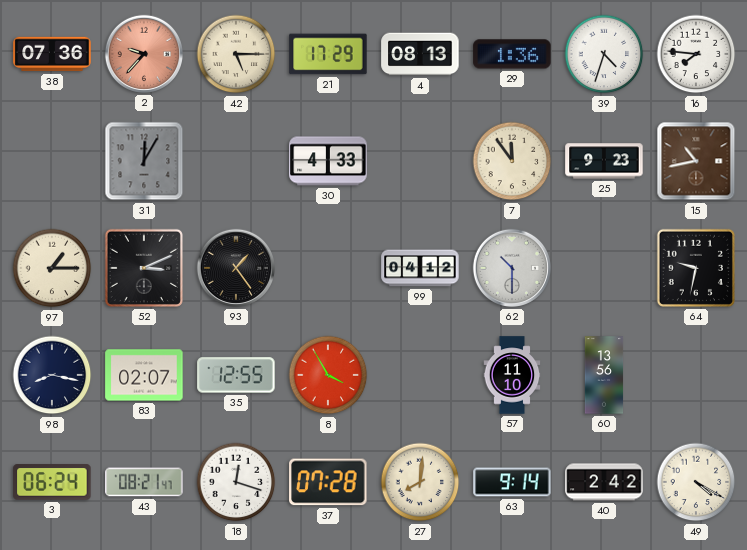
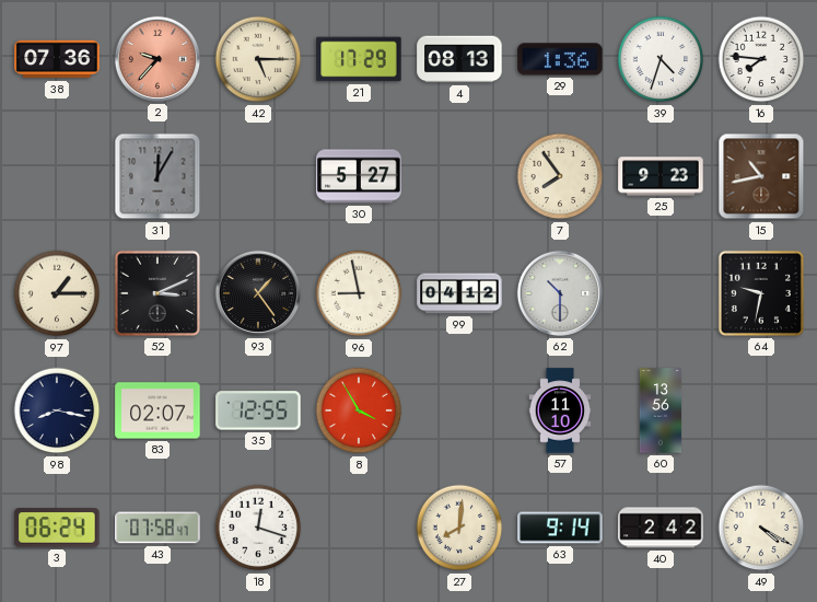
30: 4:33 -> 5:27
7: 11:54 -> 7:54
96: none -> 8:58
43: 08:21 -> 07:58
37: 07:28 -> none
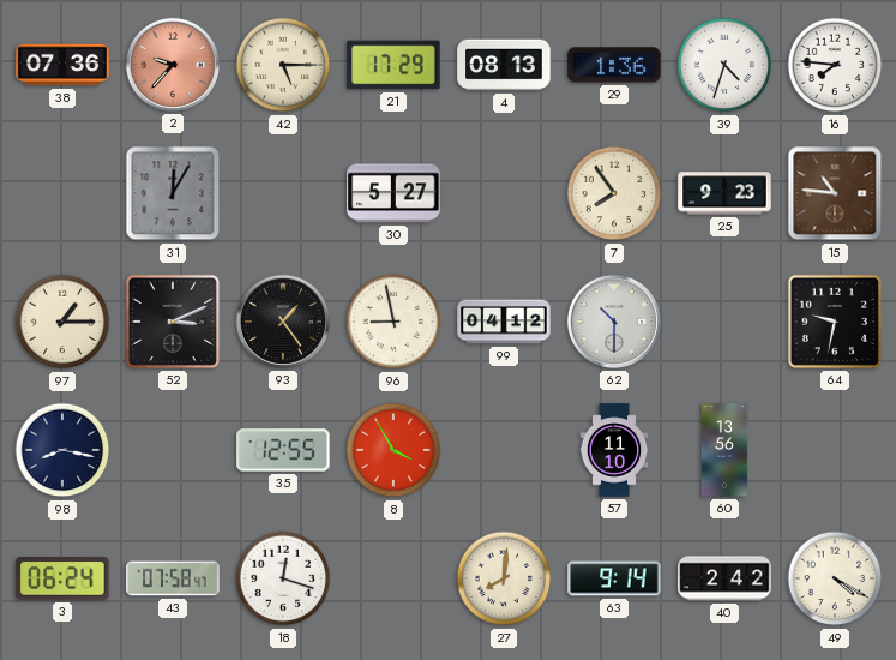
15: 10:43 -> 10:46
83: 02:07 -> none
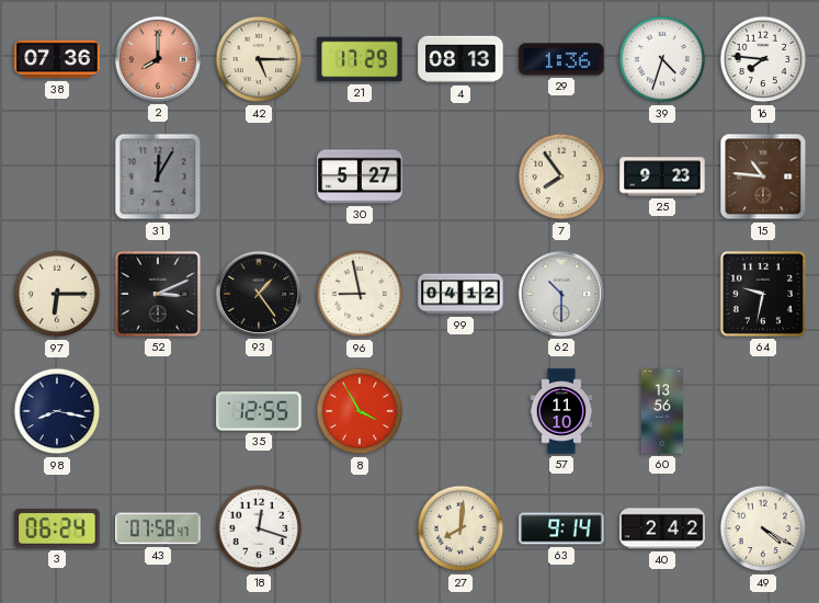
2: 9:37 -> 8:00
97: 1:15 -> 6:15
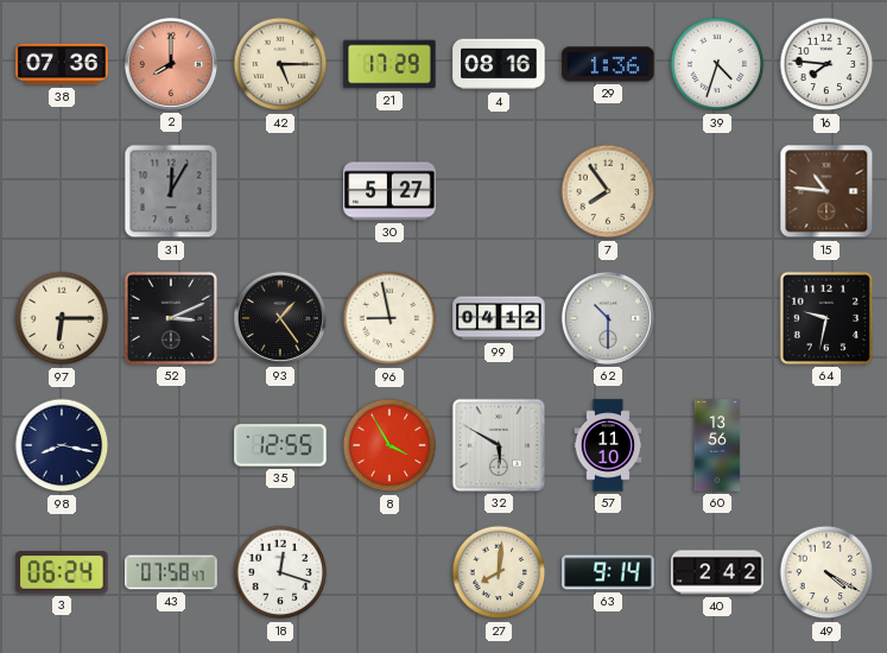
4: 08:13 -> 08:16
25: 9:23 -> none
32: none -> 5:50
